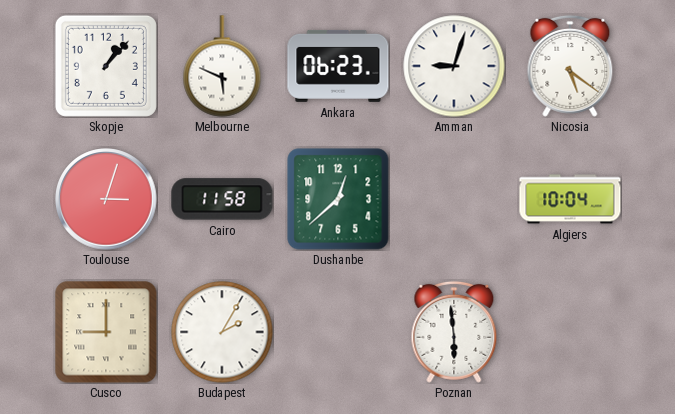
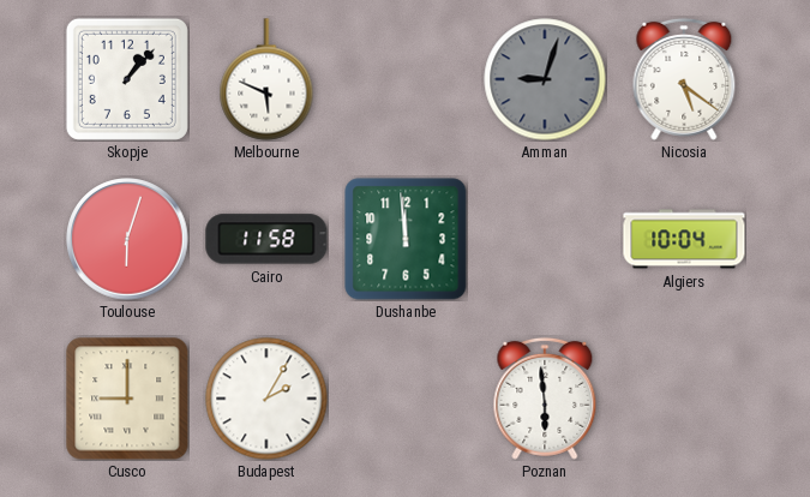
Ankara: 06:23 -> none
Amman dial: white -> grey
Toulouse: 3:03 -> 6:03
Dushanbe: 12:38 -> 11:59
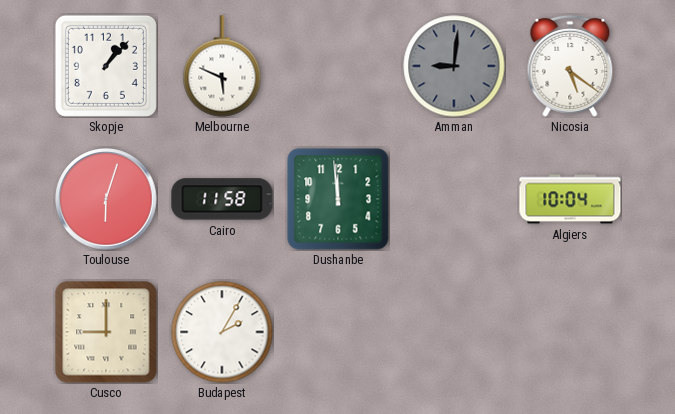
Amman: 9:03 -> 9:01
Poznan: 5:59 -> none
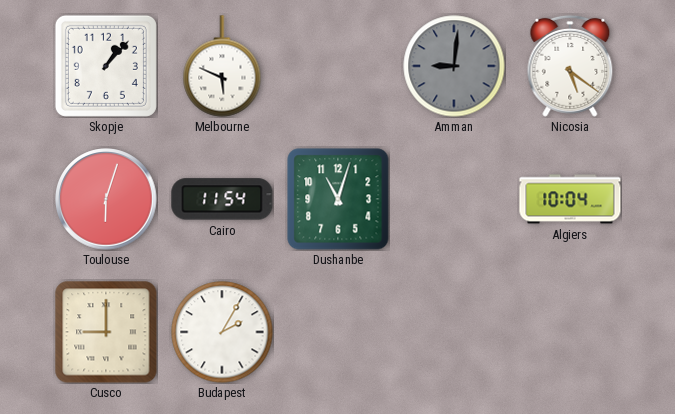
Cairo: 11:58 -> 11:54
Dushanbe: 11:59 -> 11:03
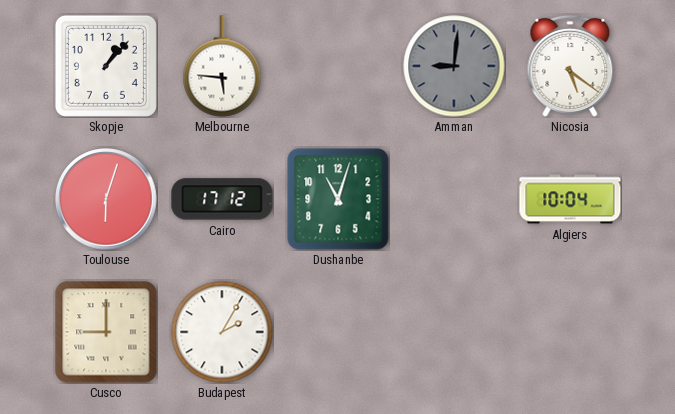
Melbourne: 5:49 -> 5:46
Cairo: 11:54 -> 17:12
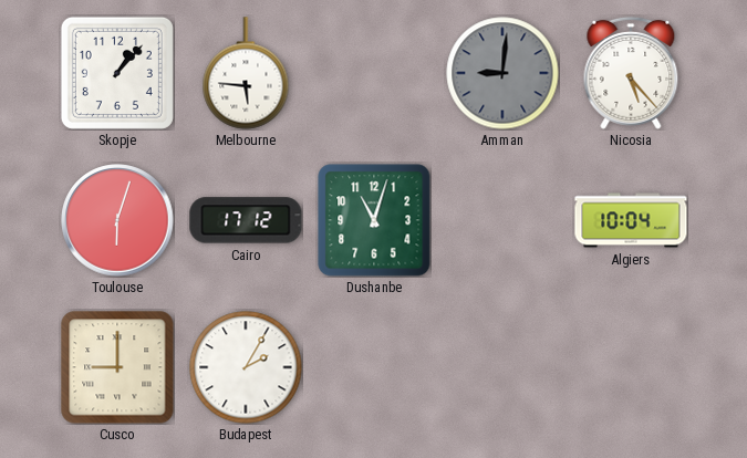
Nicosia: 5:21 -> 5:23
